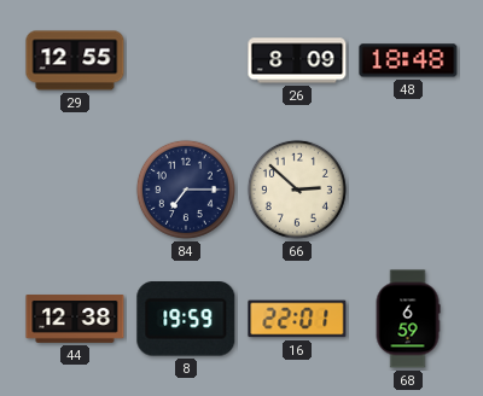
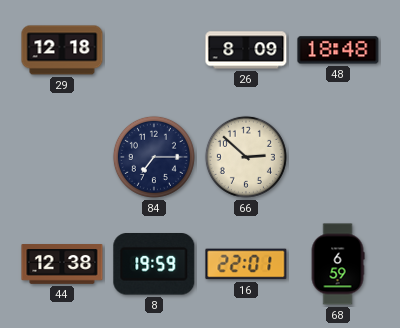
29: 12:55 -> 12:18
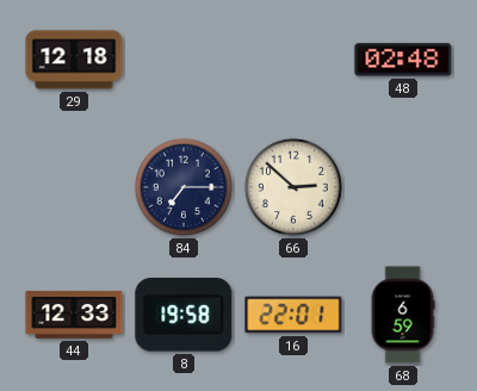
26: 8:09 -> none
48: 18:48 -> 02:48
44: 12:38 -> 12:33
8: 19:59 -> 19:58
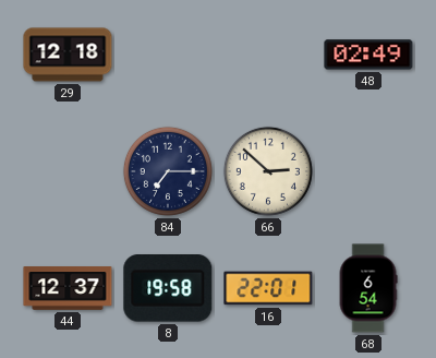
48: 02:48 -> 02:49
44: 12:33 -> 12:37
68: 6:59 -> 6:54
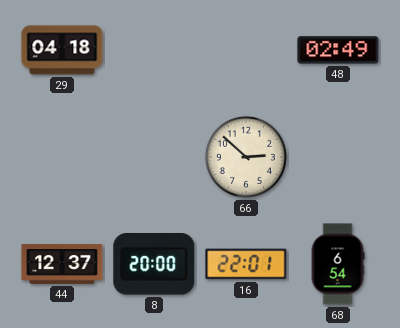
29: 12:18 -> 04:18
84: 7:15 -> none
8: 19:58 -> 20:00
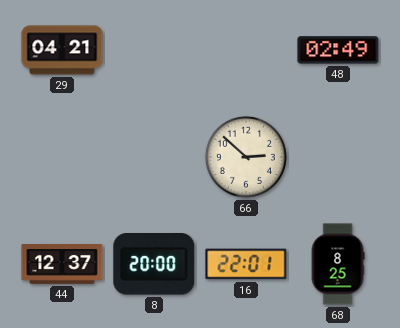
29: 04:18 -> 04:21
68: 6:54 -> 8:25
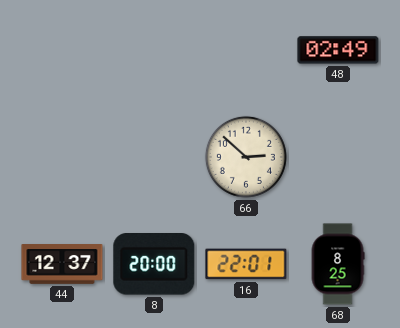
29: 04:21 -> none
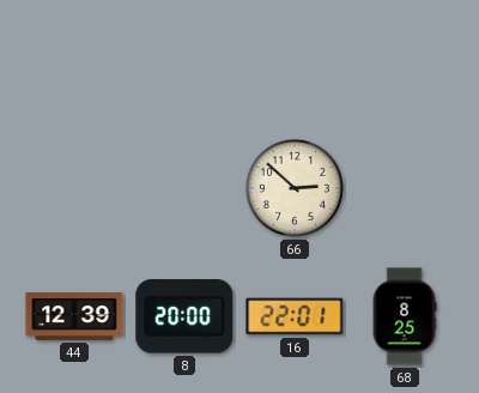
48: 02:49 -> none
44: 12:37 -> 12:39
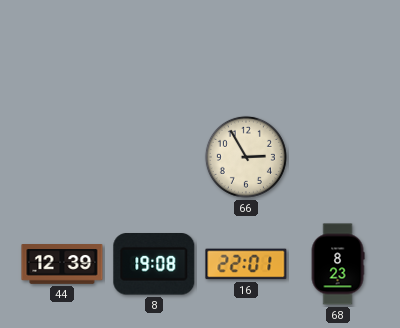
66: 2:52 -> 2:55
8: 20:00 -> 19:08
68: 8:25 -> 8:23
